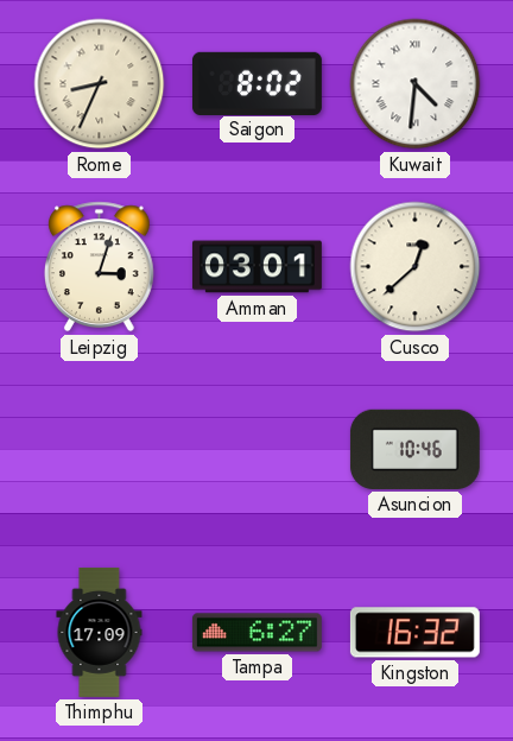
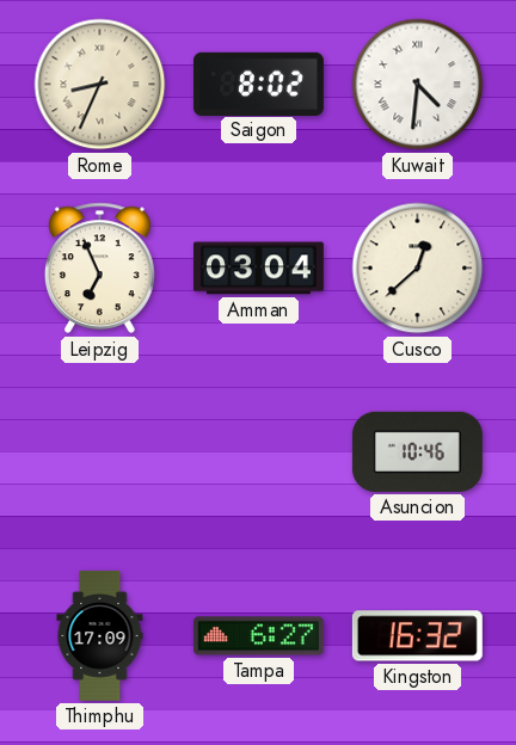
Leipzig: 3:03 -> 6:56
Amman: 03:01 -> 03:04
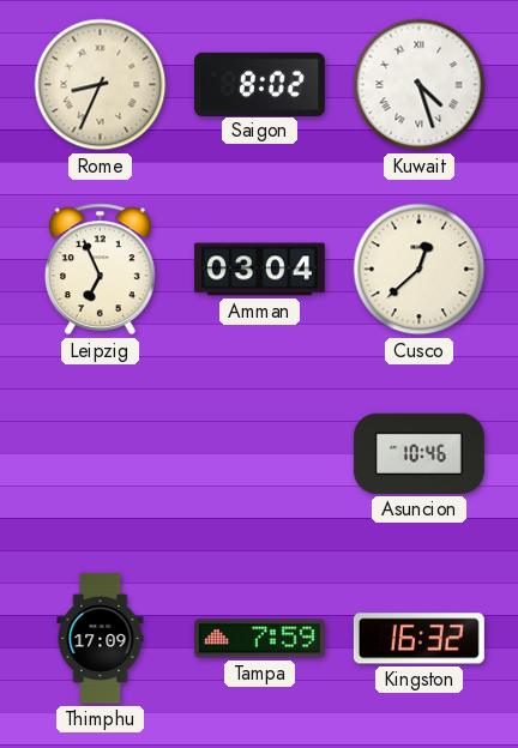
Kuwait: 4:31 -> 4:27
Tampa: 6:27 -> 7:59
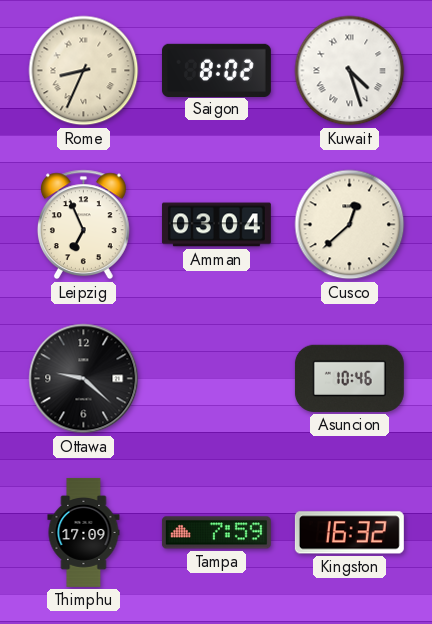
Ottawa: none -> 9:22
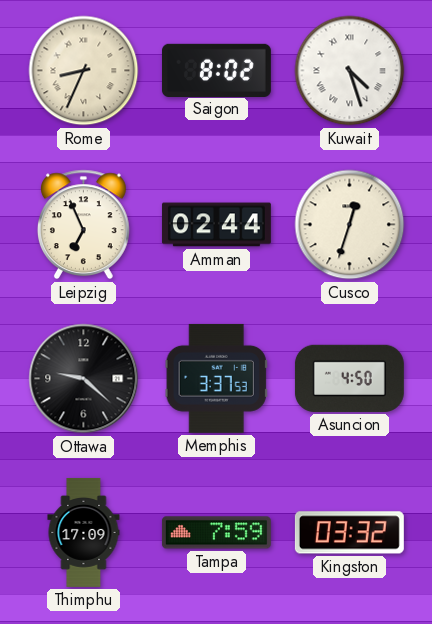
Amman: 03:04 -> 02:44
Cusco: 12:38 -> 12:33
Memphis: none -> 3:37
Asuncion: 10:46 -> 4:50
Kingston: 16:32 -> 03:32
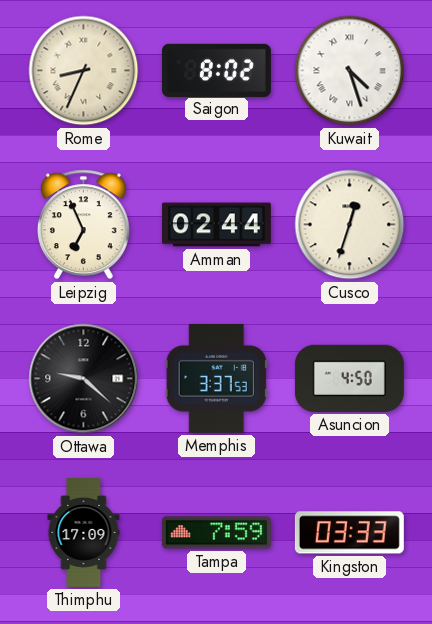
Kingston: 03:32 -> 03:33
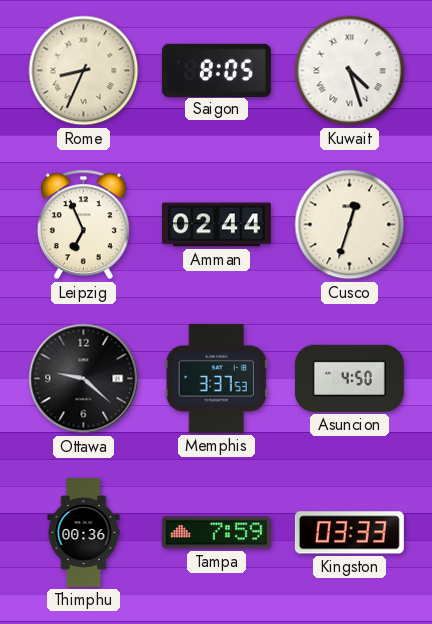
Saigon: 8:02 -> 8:05
Thimphu: 17:09 -> 00:36
